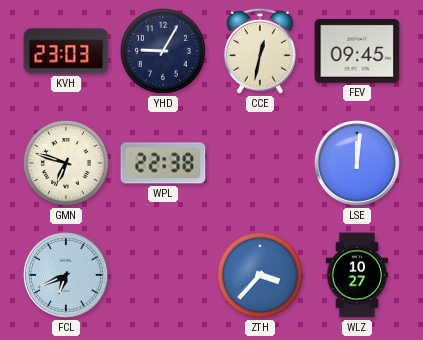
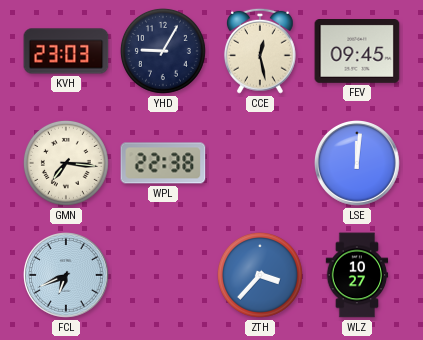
CCE: 12:32 -> 12:28
GMN: 6:48 -> 7:16
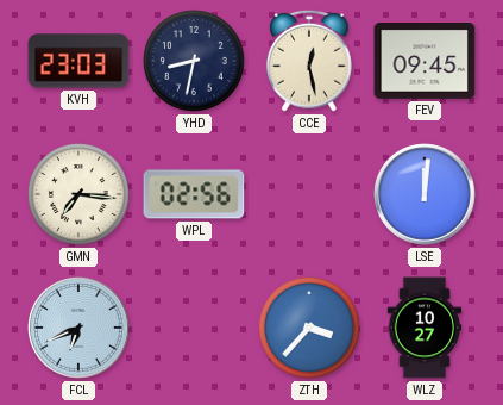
YHD: 9:05 -> 8:32
WPL: 22:38 -> 02:56
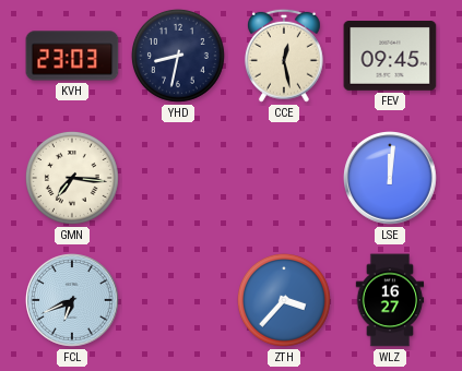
WPL: 02:56 -> none
WLZ: 10:27 -> 16:27
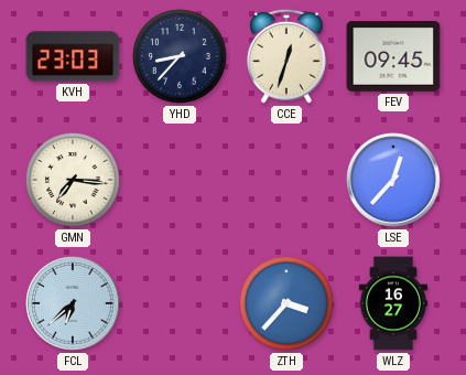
YHD: 8:32 -> 8:37
CCE: 12:28 -> 12:33
LSE: 12:01 -> 12:37
FCL: 6:41 -> 6:38
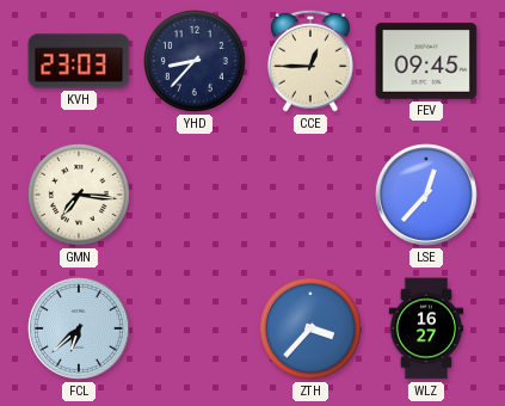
CCE: 12:33 -> 12:45
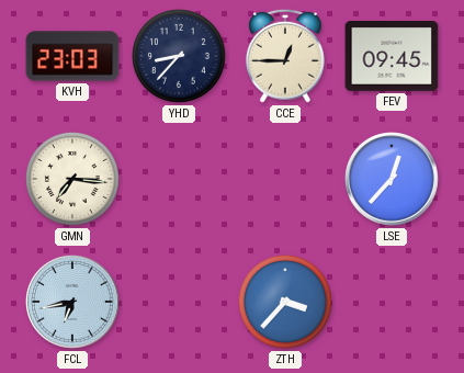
FCL: 6:38 -> 6:43
WLZ: 16:27 -> none
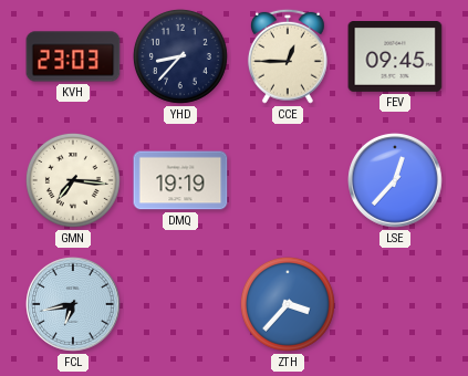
DMQ: none -> 19:19
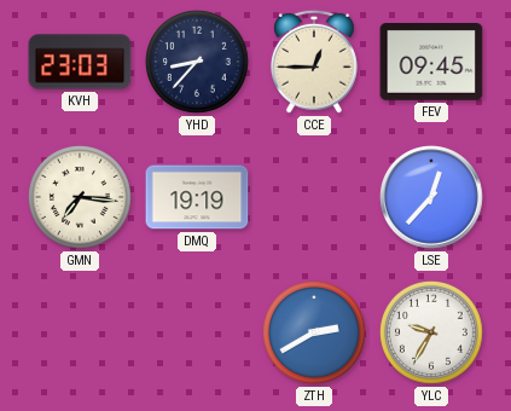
FCL: 6:43 -> none
ZTH: 3:37 -> 2:40
YLC: none -> 9:35
